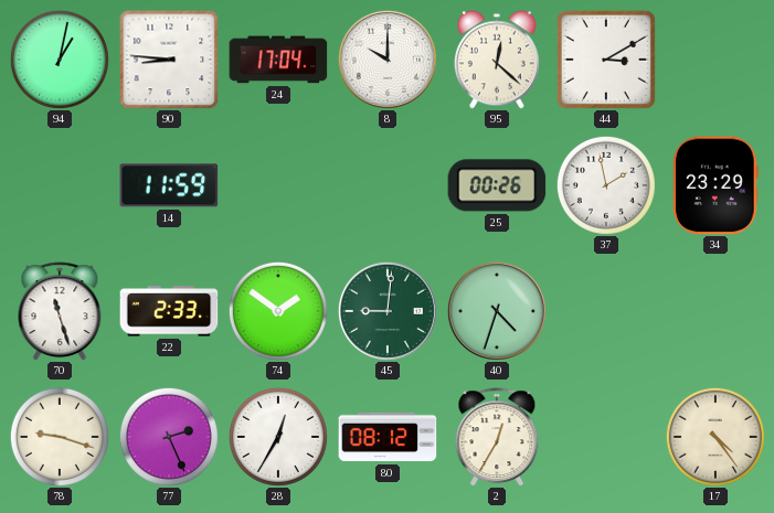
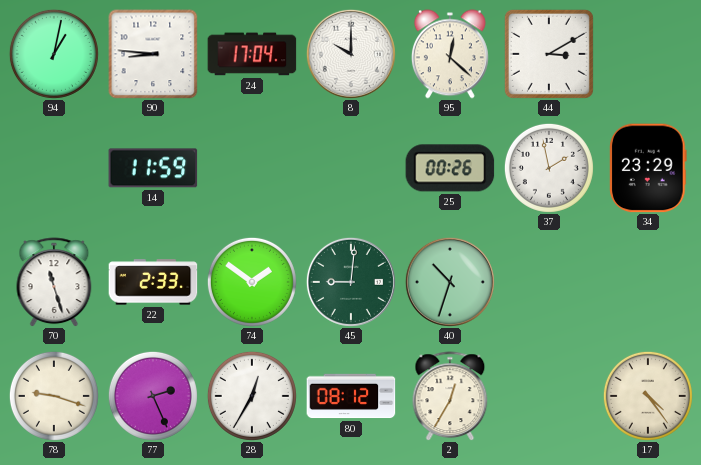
40: 4:33 -> 10:33
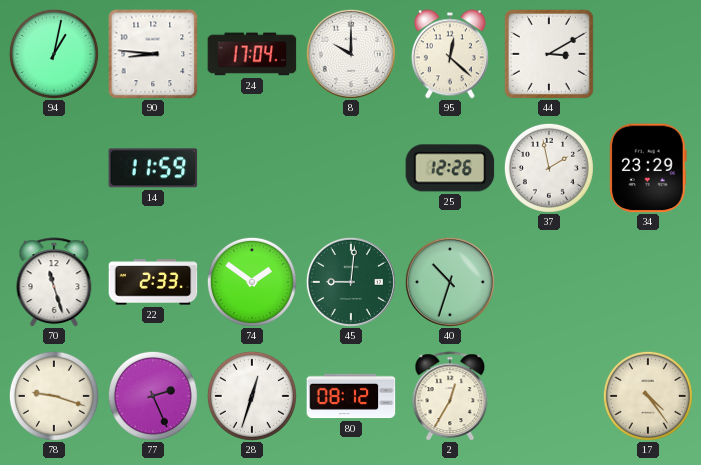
25: 00:26 -> 12:26
28: 12:35 -> 12:33
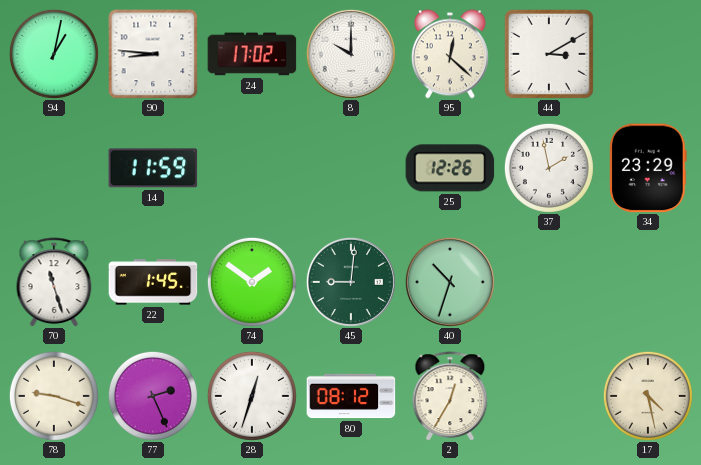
24: 17:04 -> 17:02
22: 2:33 -> 1:45
17: 4:24 -> 4:28
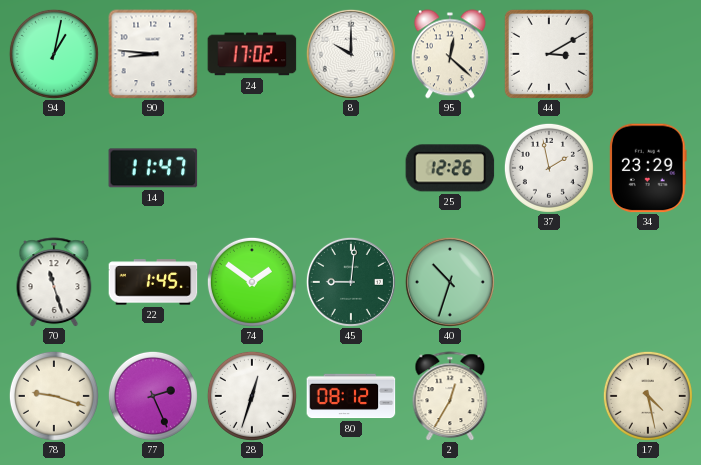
14: 11:59 -> 11:47
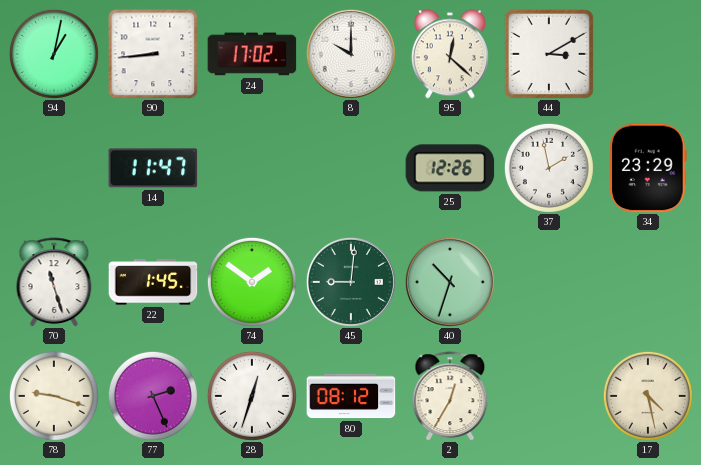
90: 8:46 -> 8:44
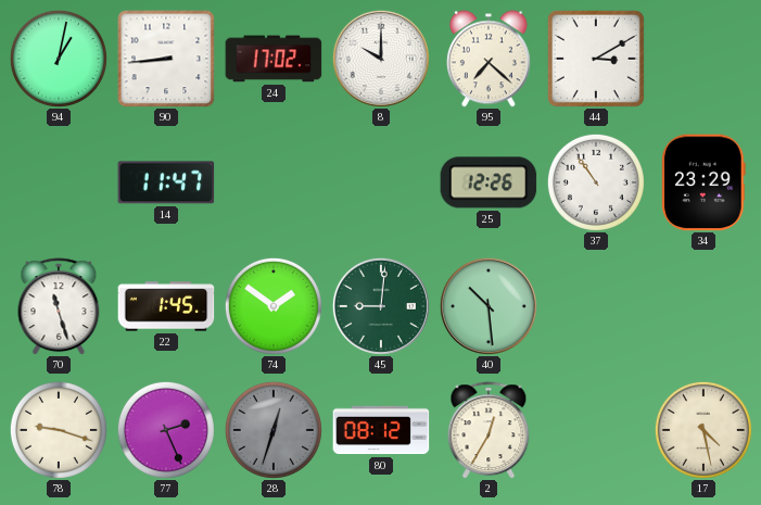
95: 12:22 -> 7:22
37: 1:58 -> 10:54
40: 10:33 -> 10:29
28 dial: white -> grey
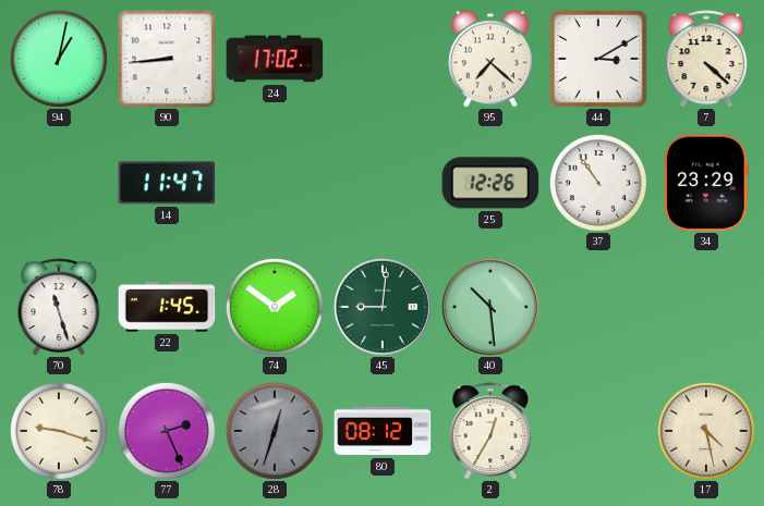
8: 10:00 -> none
7: none -> 4:22
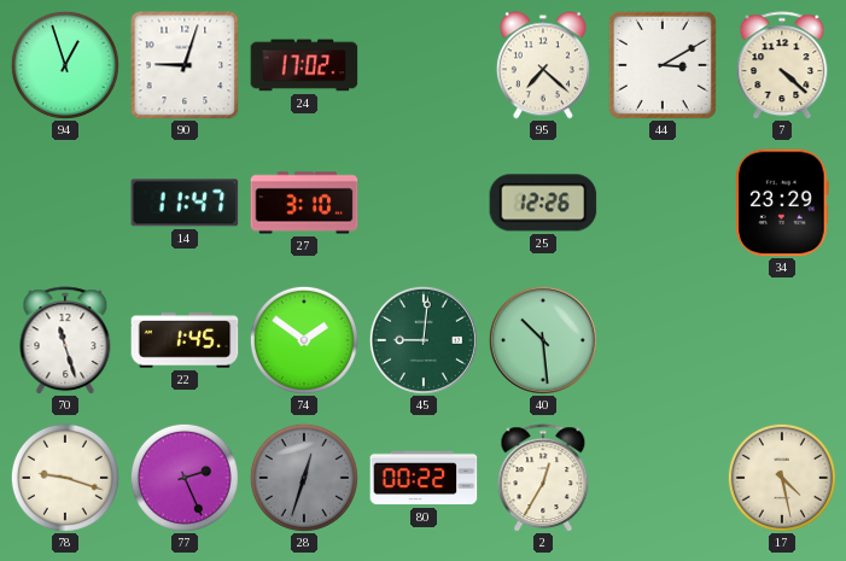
94: 1:02 -> 12:57
90: 8:44 -> 9:03
27: none -> 3:10
37: 10:54 -> none
80: 08:12 -> 00:22
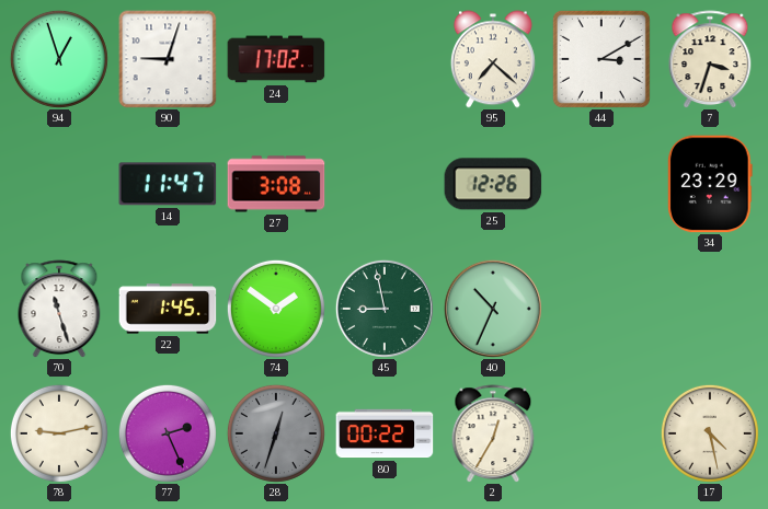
7: 4:22 -> 3:33
27: 3:10 -> 3:08
45: 9:01 -> 8:58
40: 10:29 -> 10:34
78: 9:18 -> 9:13
